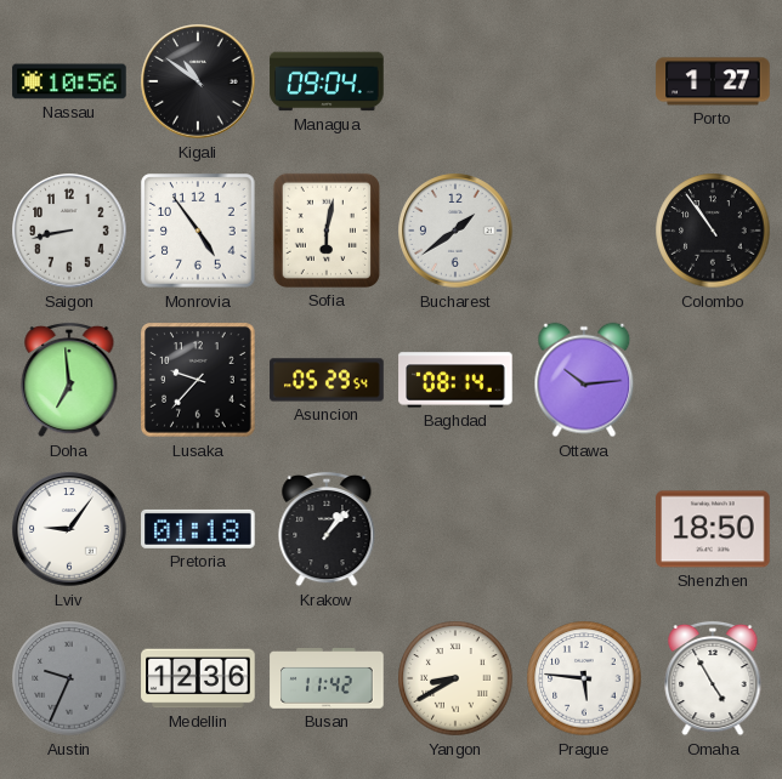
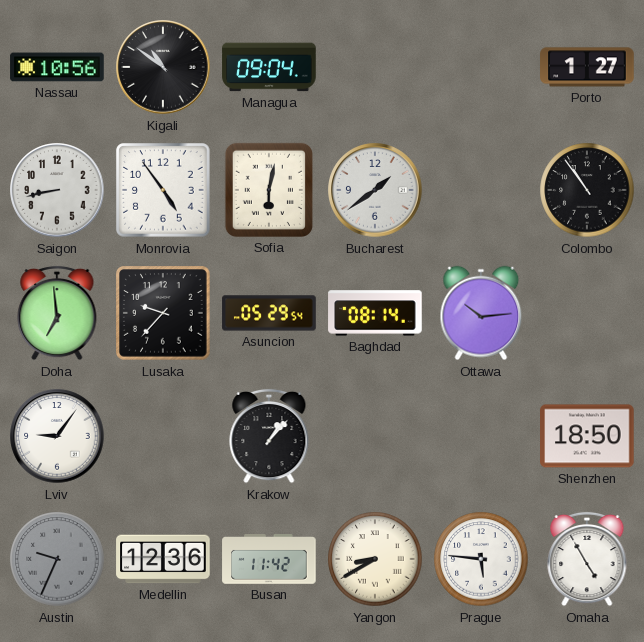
Pretoria: 01:18 -> none
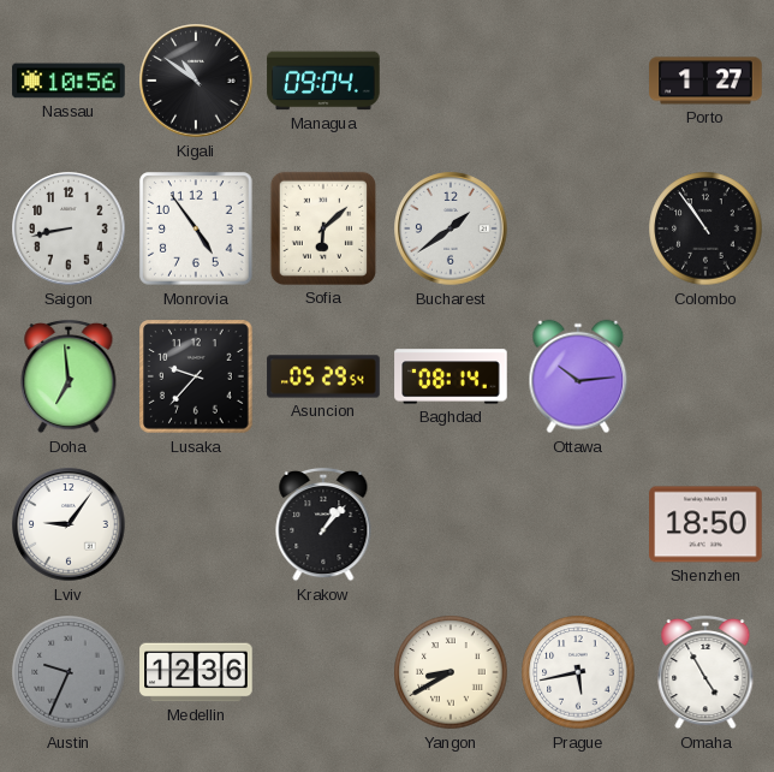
Sofia: 6:02 -> 6:08
Busan: 11:42 -> none
Prague: 5:46 -> 5:43
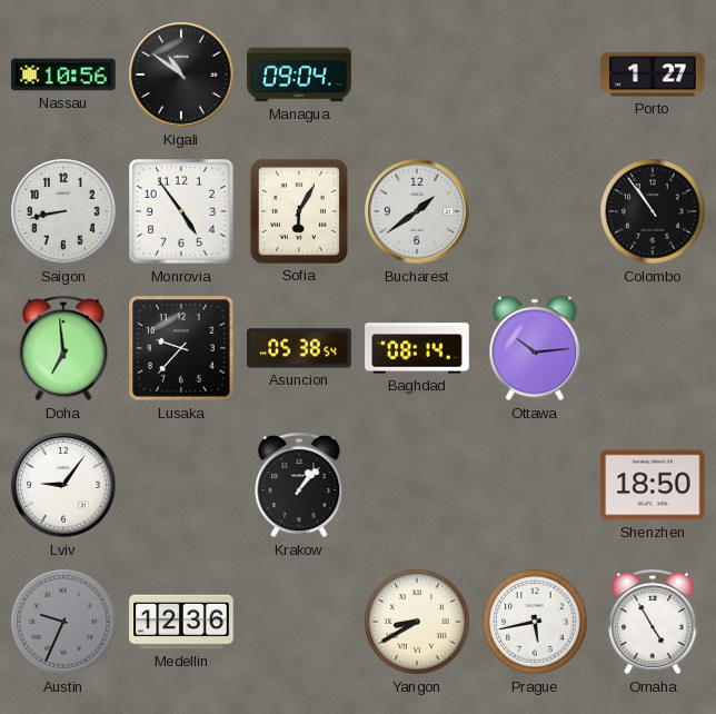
Sofia: 6:08 -> 6:05
Asuncion: 05:29 -> 05:38
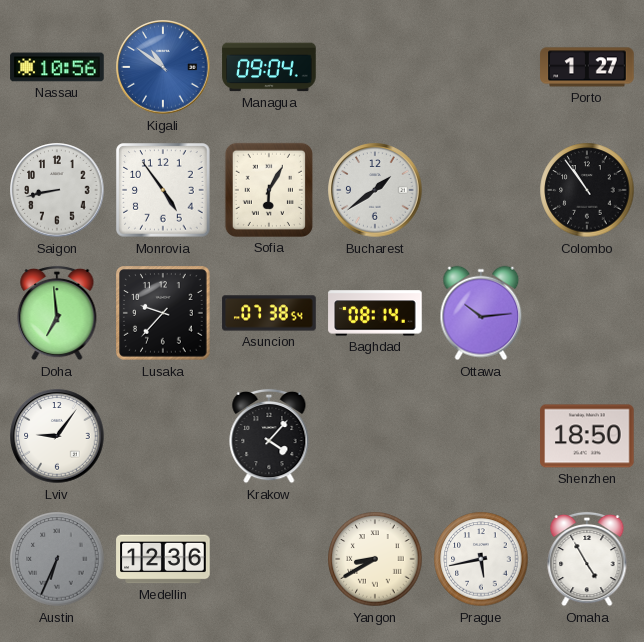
Kigali dial: black -> blue
Asuncion: 05:38 -> 07:38
Krakow: 1:07 -> 4:07
Austin: 9:34 -> 6:34
